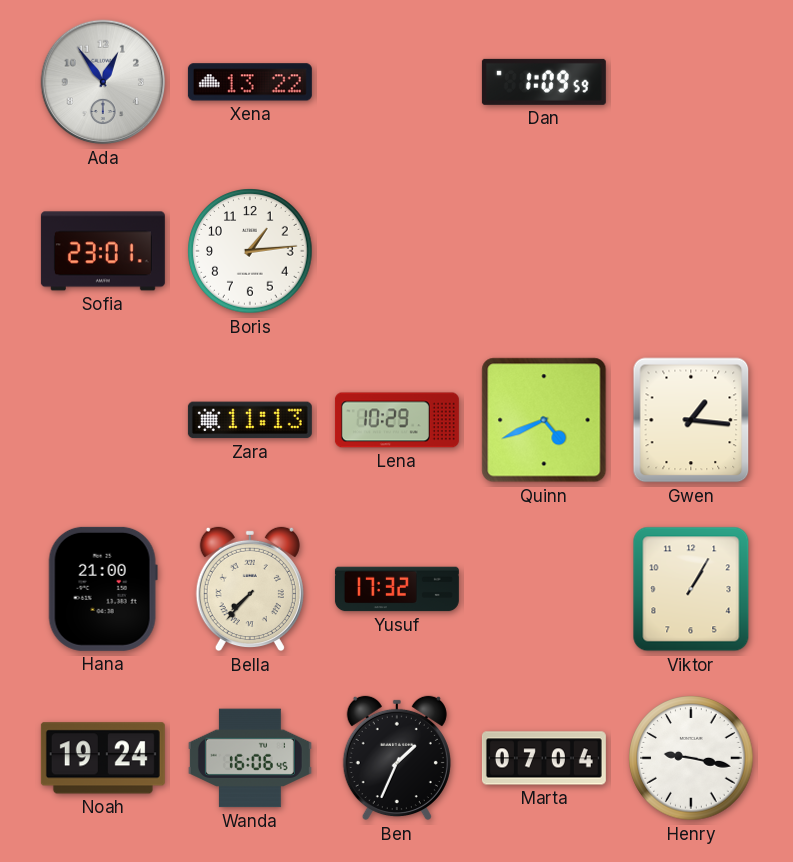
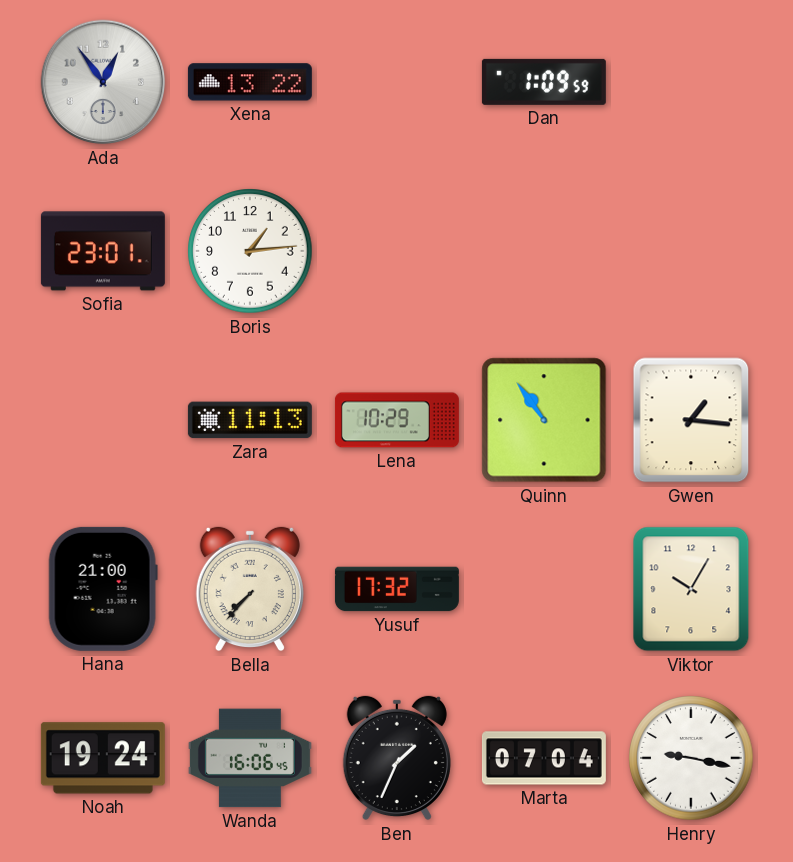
Quinn: 4:41 -> 10:54
Viktor: 1:05 -> 10:05
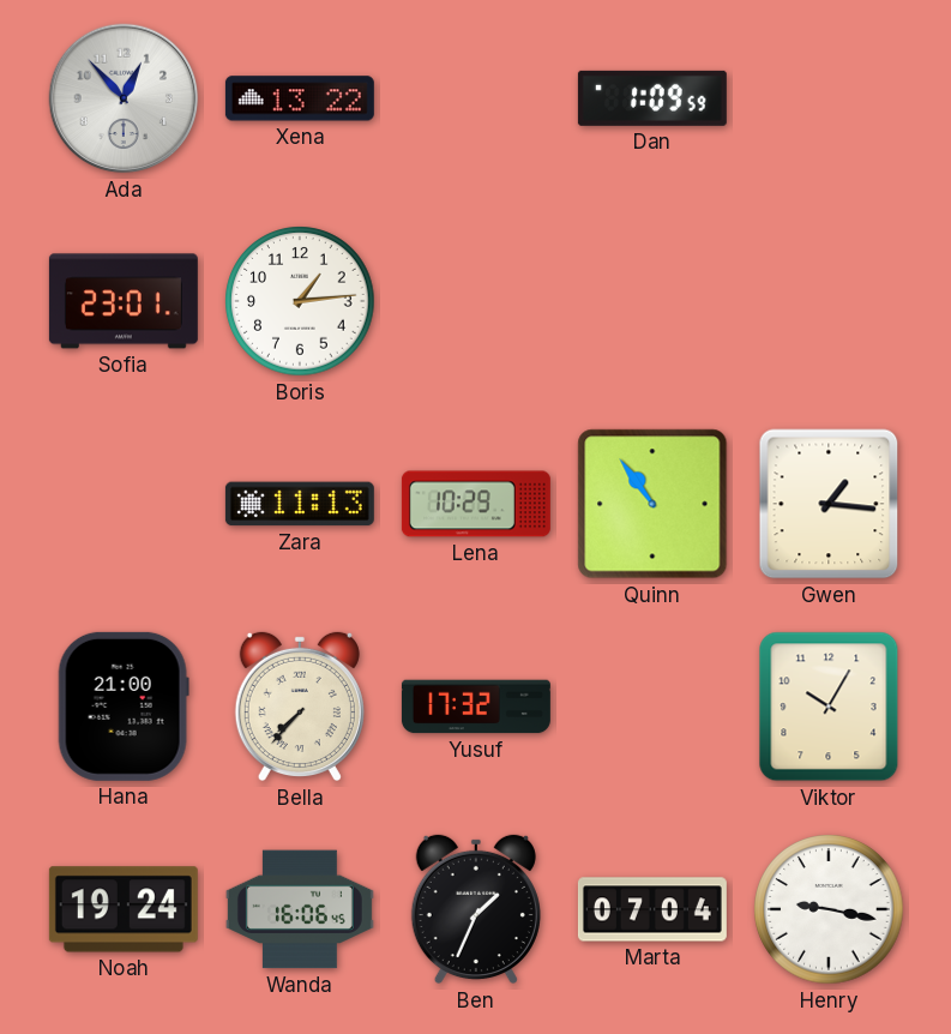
Ada: 12:54 -> 12:53
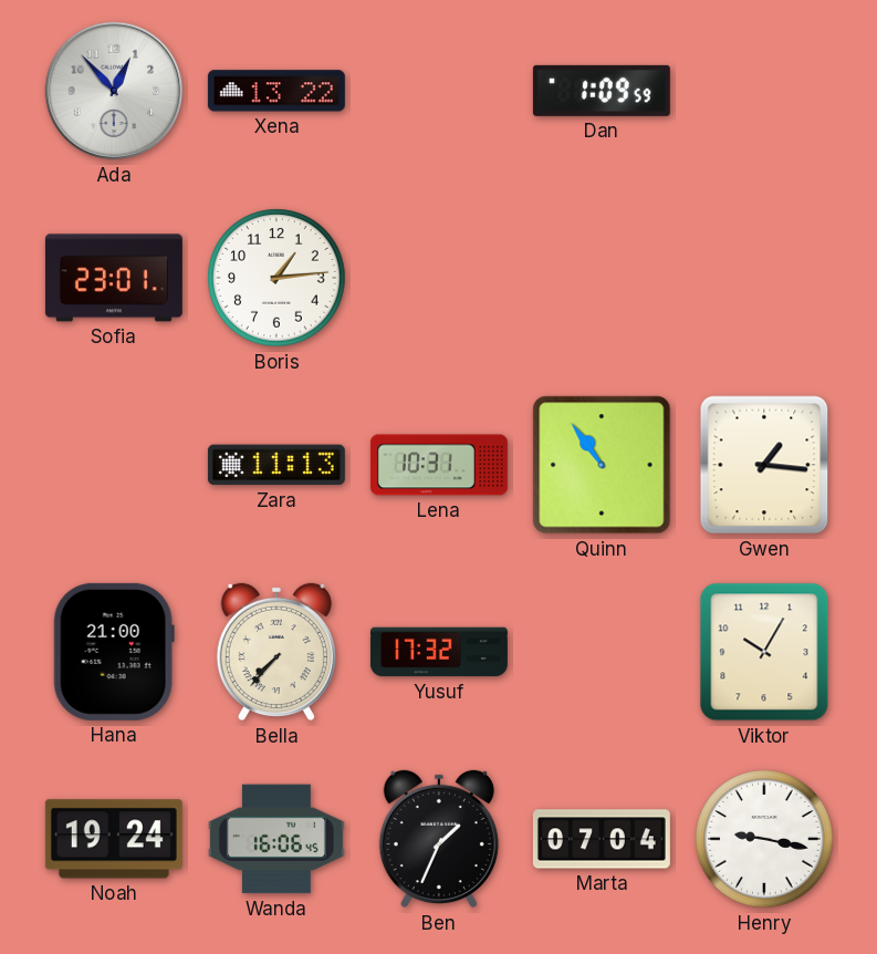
Lena: 10:29 -> 10:31
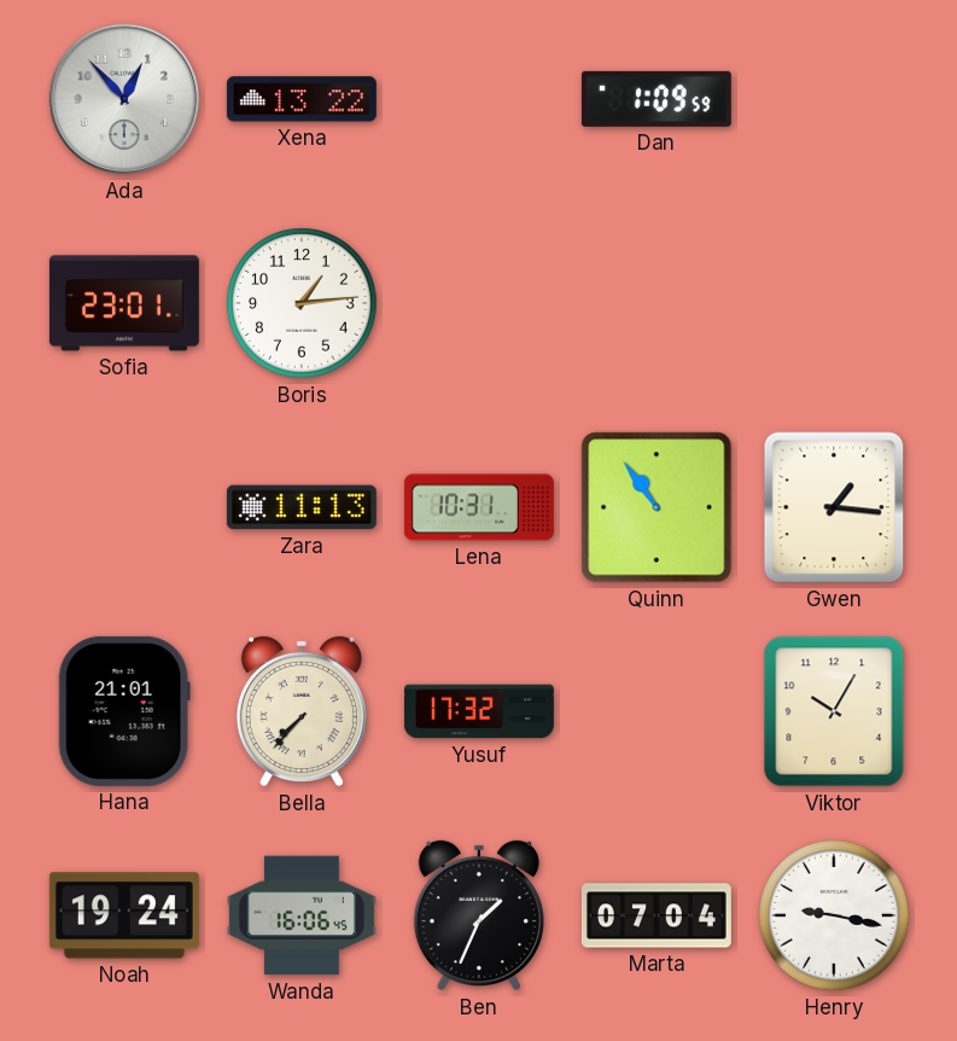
Hana: 21:00 -> 21:01
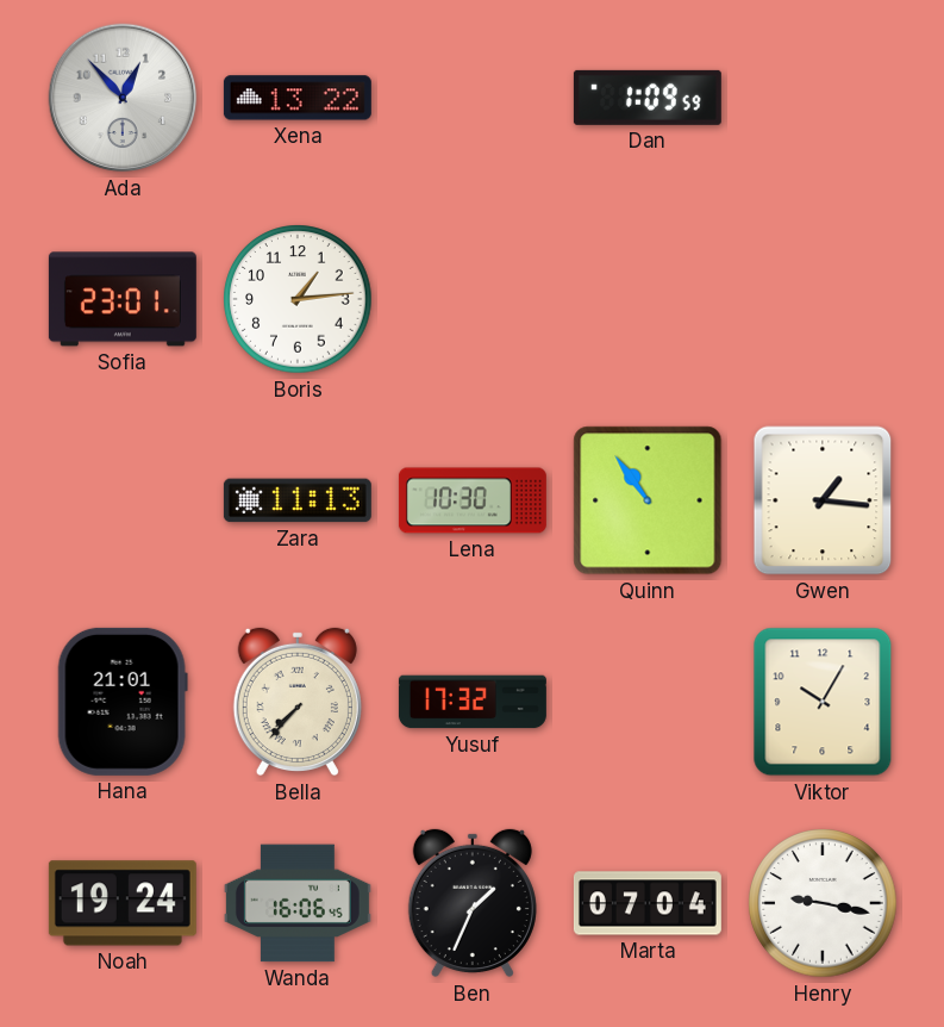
Lena: 10:31 -> 10:30
